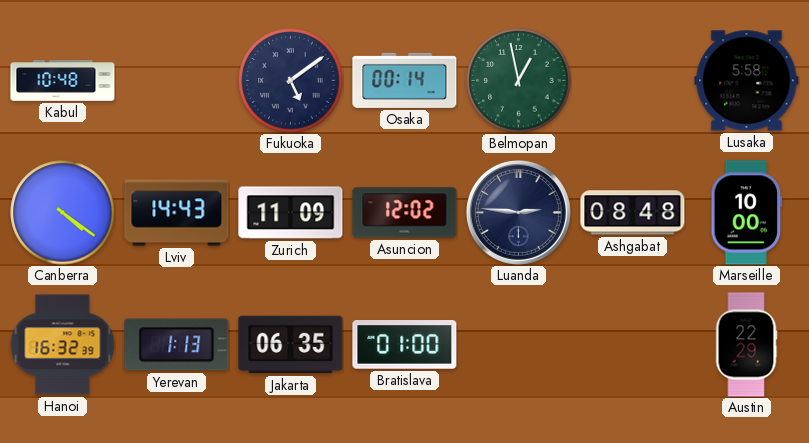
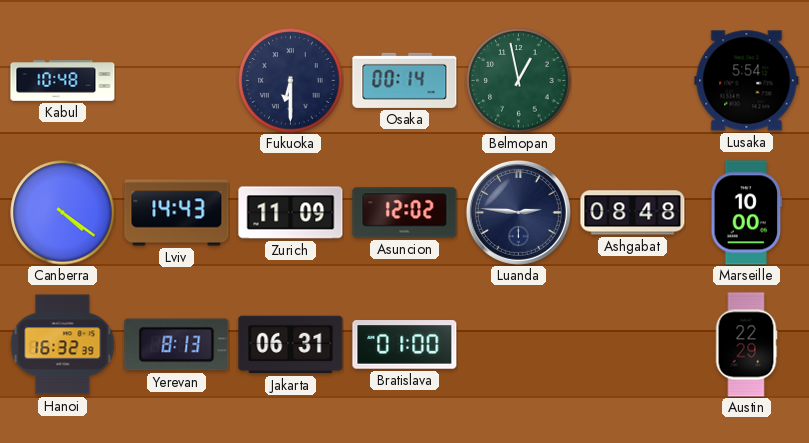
Fukuoka: 5:09 -> 6:30
Lusaka: 5:58 -> 5:54
Yerevan: 1:13 -> 8:13
Jakarta: 06:35 -> 06:31
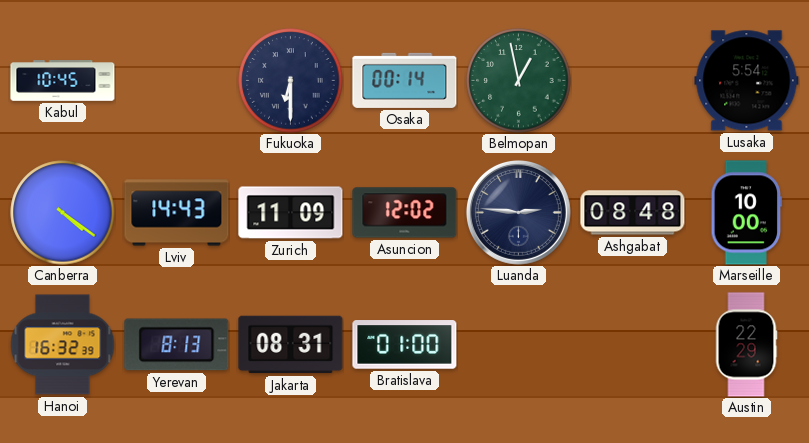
Kabul: 10:48 -> 10:45
Jakarta: 06:31 -> 08:31
